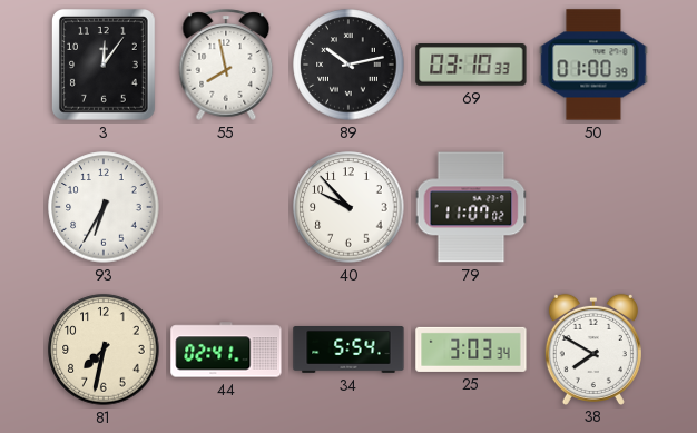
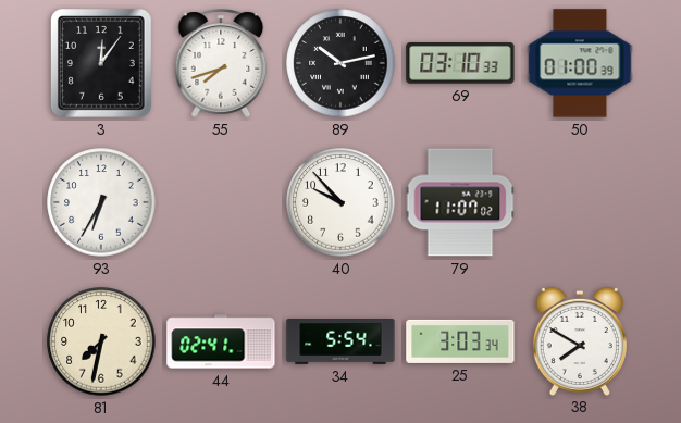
55: 7:58 -> 7:42
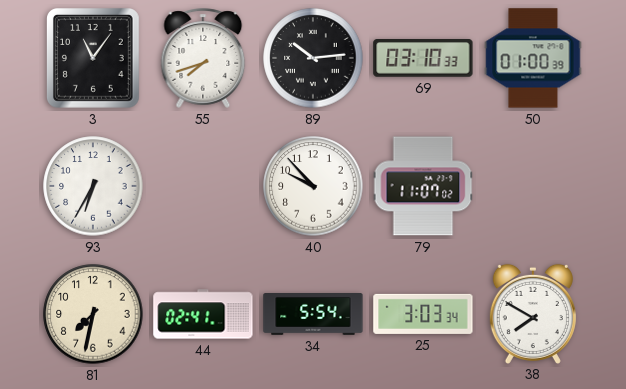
3: 12:06 -> 11:06
89: 10:13 -> 10:14
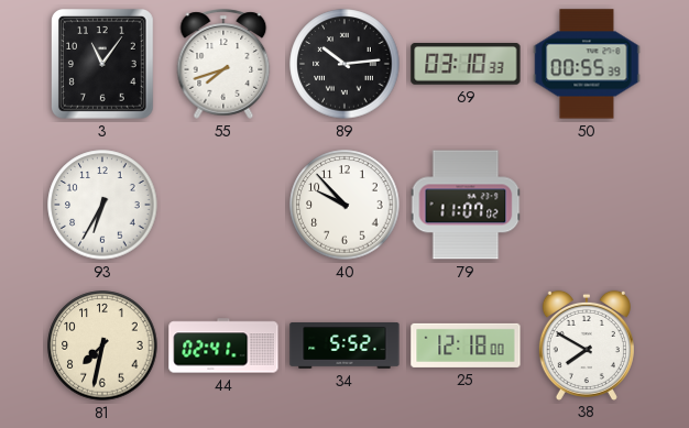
50: 01:00 -> 00:55
34: 5:54 -> 5:52
25: 3:03 -> 12:18
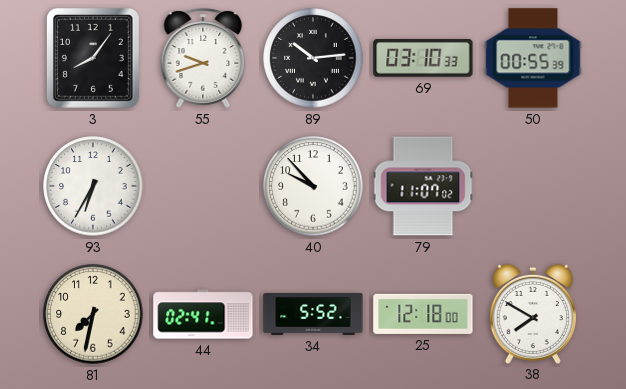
3: 11:06 -> 8:06
55: 7:42 -> 9:42
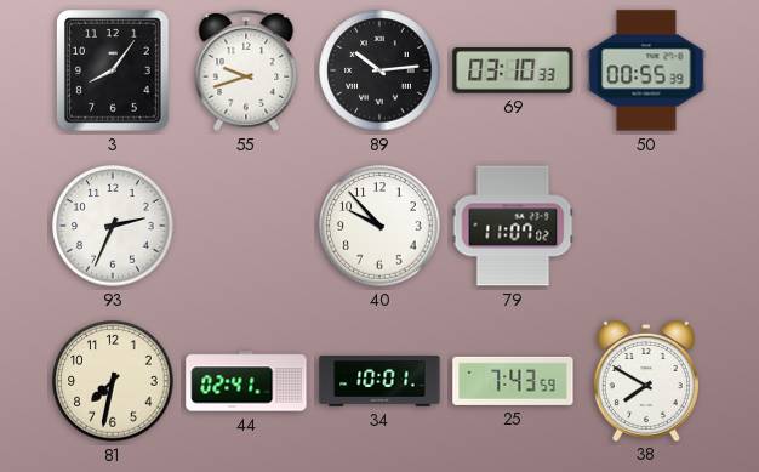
93: 6:35 -> 2:34
34: 5:52 -> 10:01
25: 12:18 -> 7:43
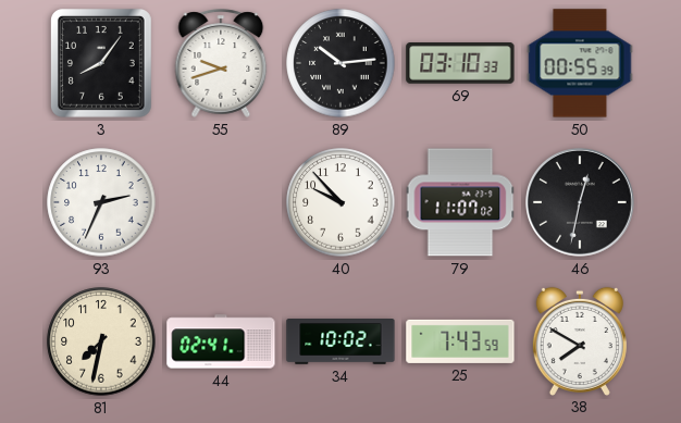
46: none -> 12:32
34: 10:01 -> 10:02
